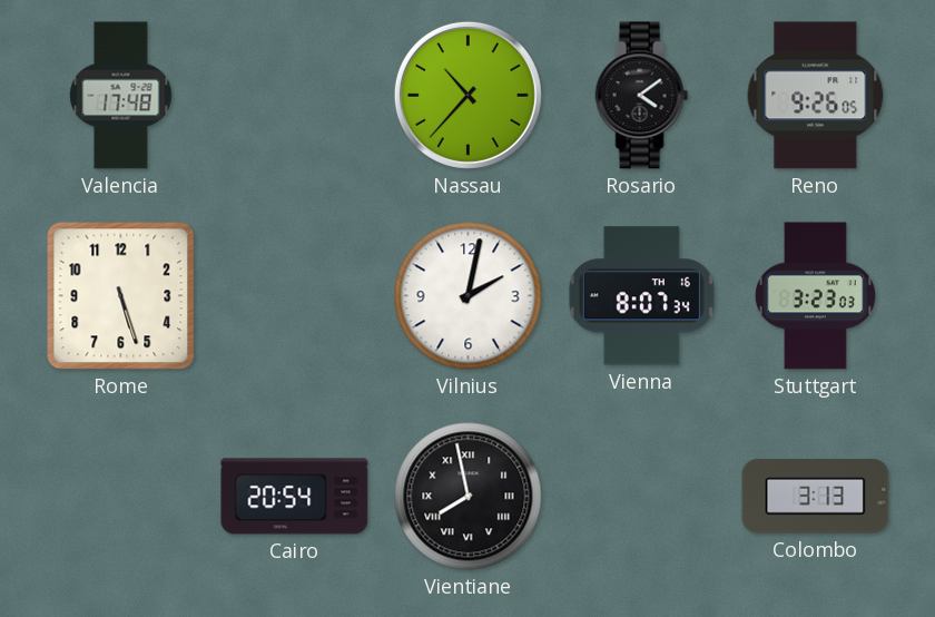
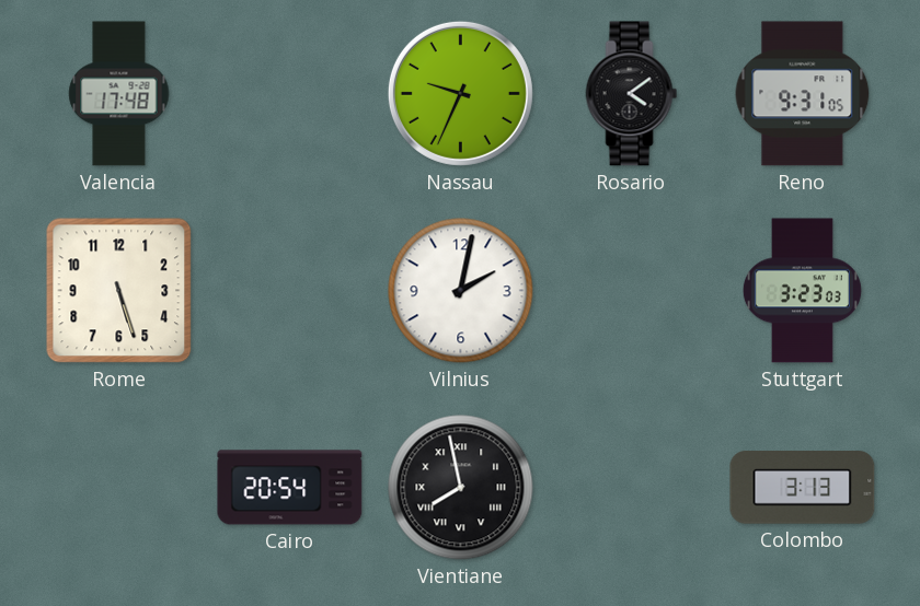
Nassau: 10:37 -> 9:34
Reno: 9:26 -> 9:31
Vienna: 8:07 -> none
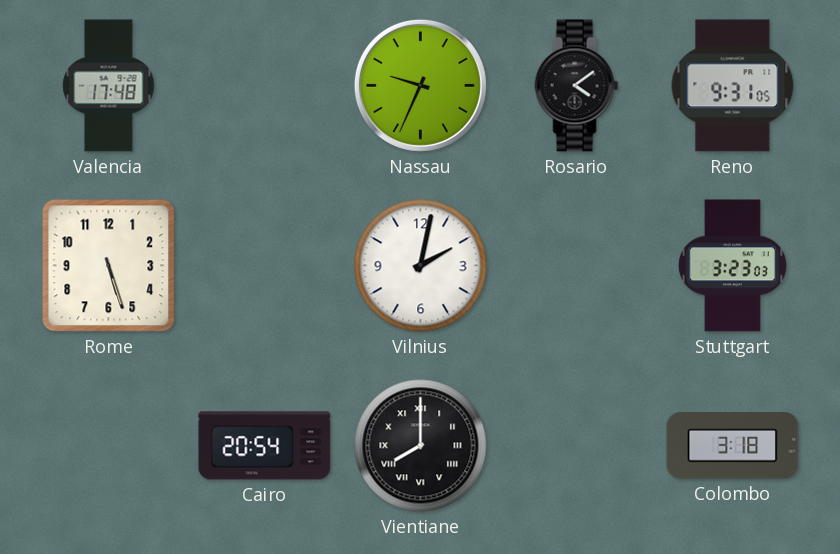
Vientiane: 7:58 -> 8:00
Colombo: 3:13 -> 3:18
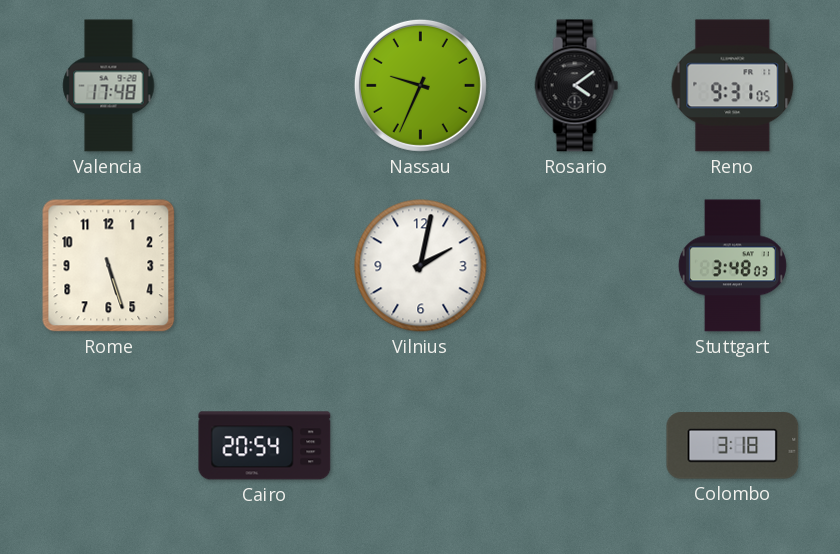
Stuttgart: 3:23 -> 3:48
Vientiane: 8:00 -> none
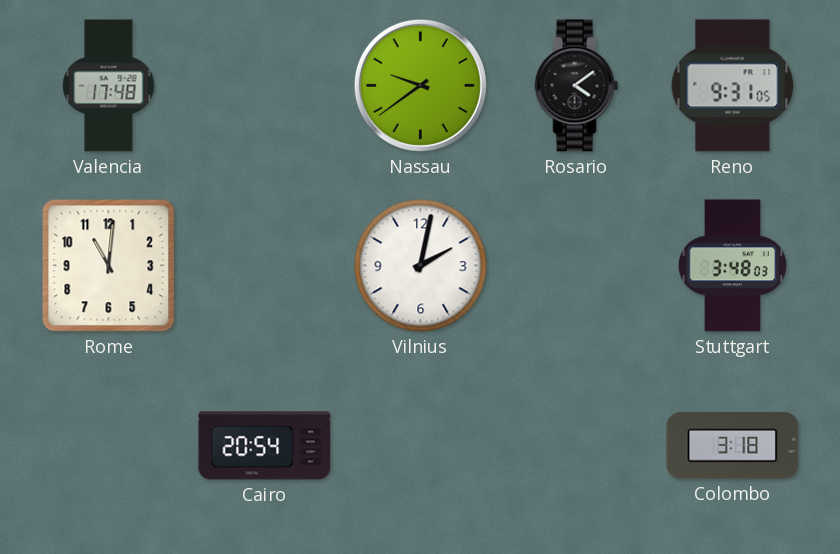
Nassau: 9:34 -> 9:39
Rome: 5:27 -> 11:01
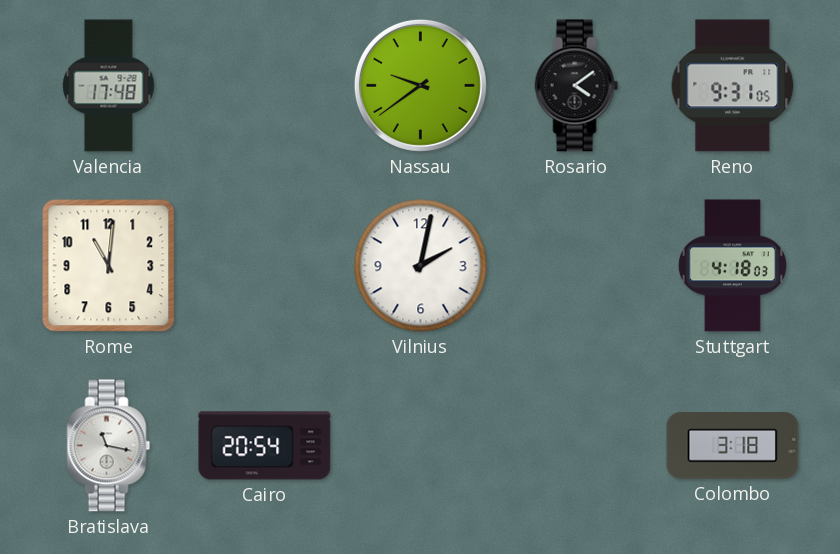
Stuttgart: 3:48 -> 4:18
Bratislava: none -> 11:17
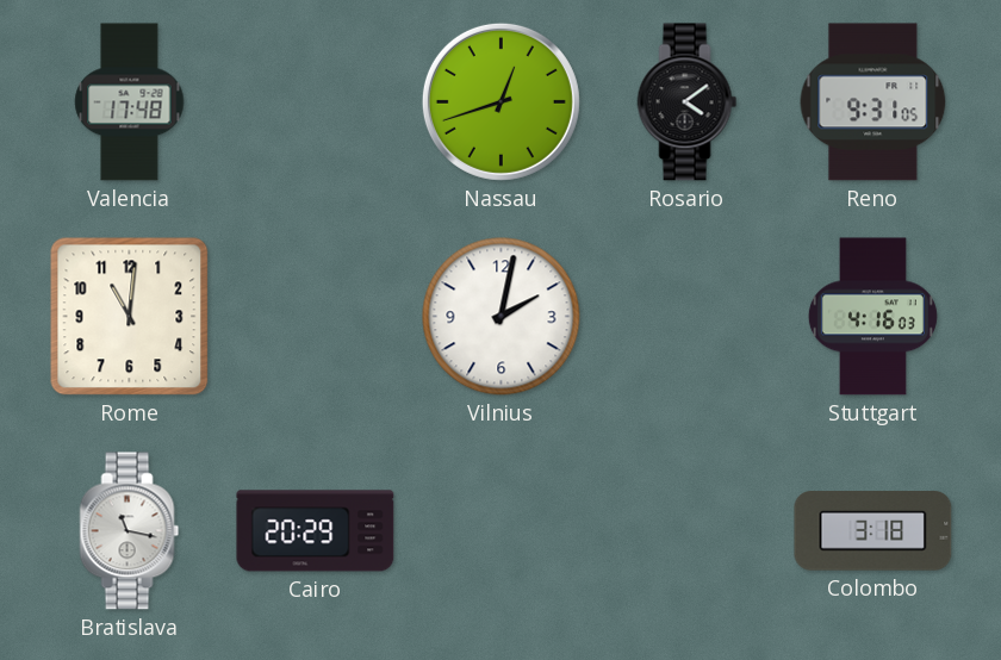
Nassau: 9:39 -> 12:42
Stuttgart: 4:18 -> 4:16
Cairo: 20:54 -> 20:29
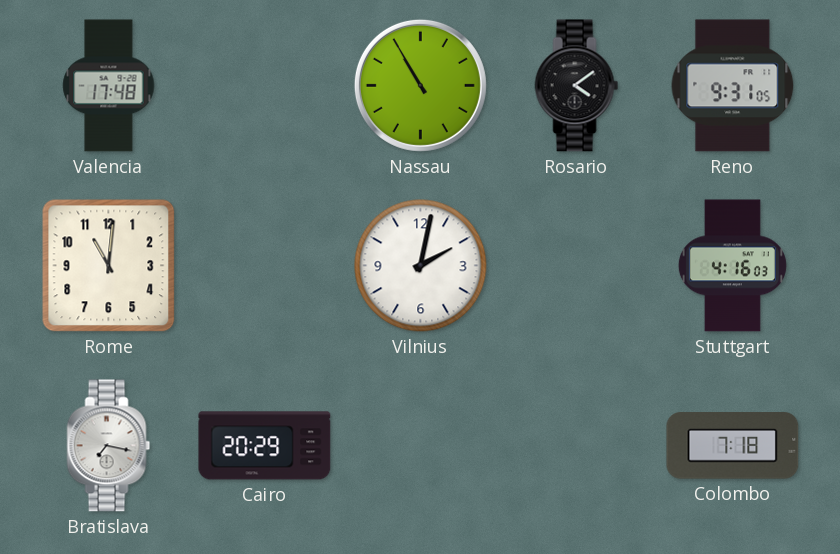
Nassau: 12:42 -> 10:55
Bratislava: 11:17 -> 7:17
Colombo: 3:18 -> 7:18
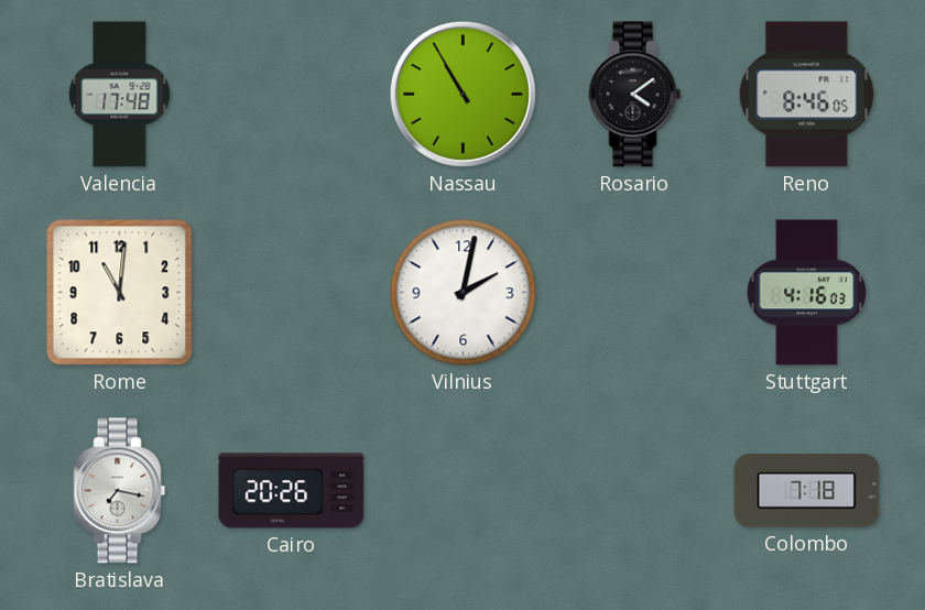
Reno: 9:31 -> 8:46
Cairo: 20:29 -> 20:26
